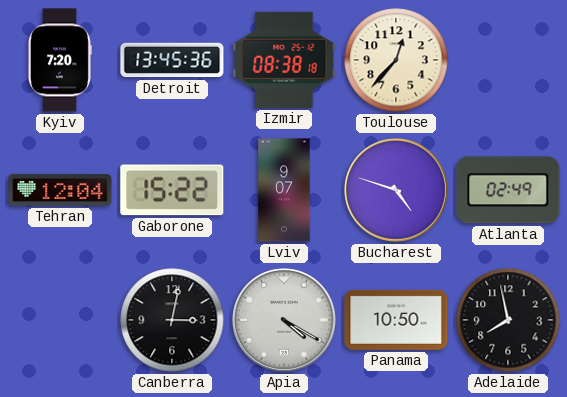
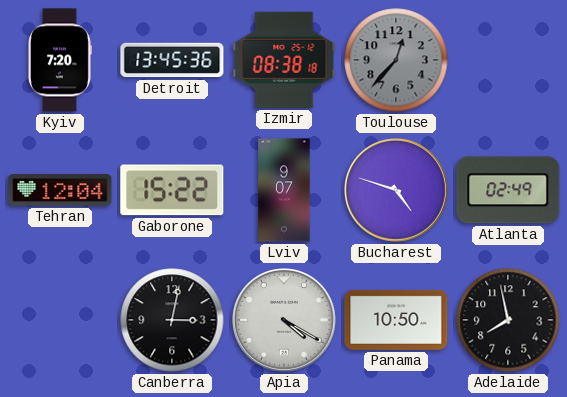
Toulouse dial: cream -> grey
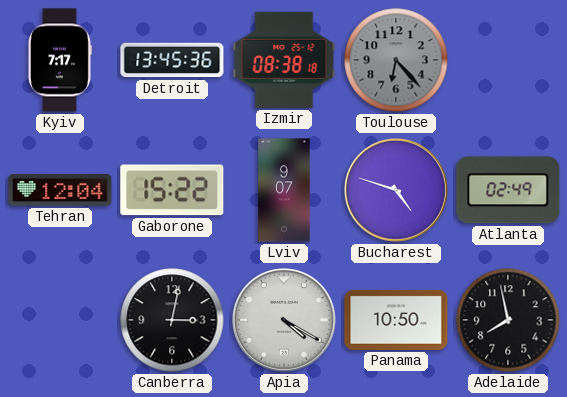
Kyiv: 7:20 -> 7:17
Toulouse: 12:37 -> 6:23
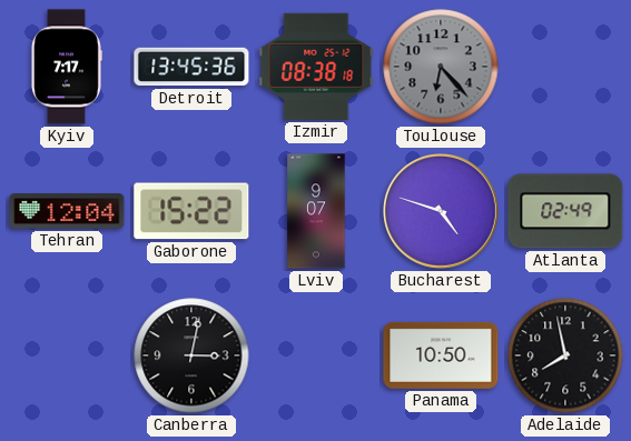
Apia: 4:20 -> none
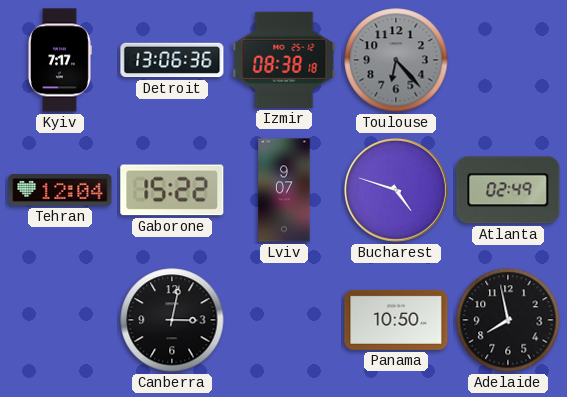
Detroit: 13:45 -> 13:06
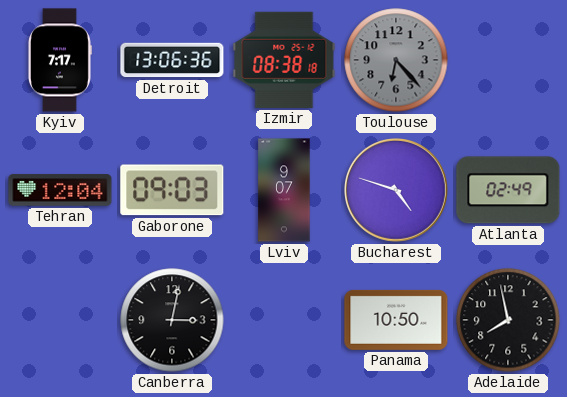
Gaborone: 15:22 -> 09:03
